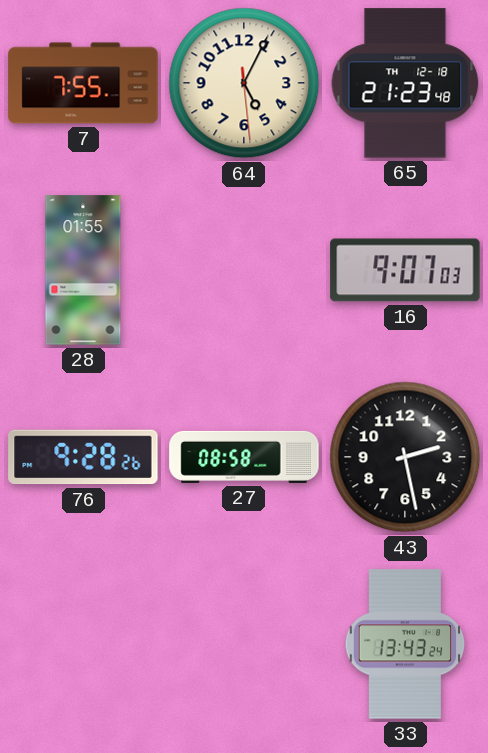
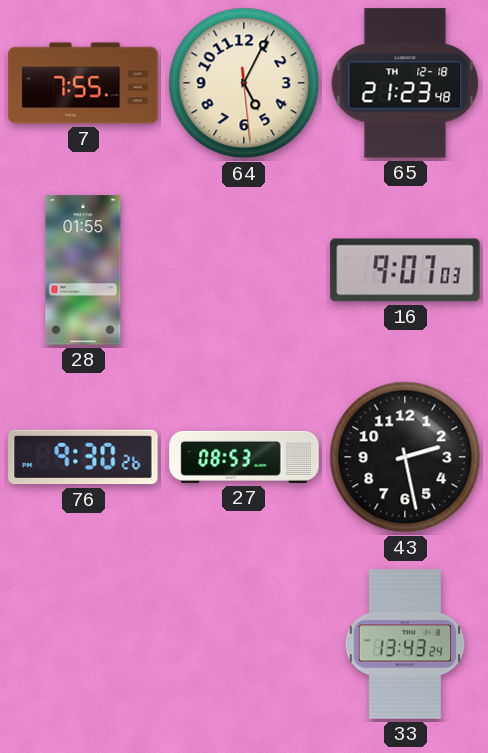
76: 9:28 -> 9:30
27: 08:58 -> 08:53
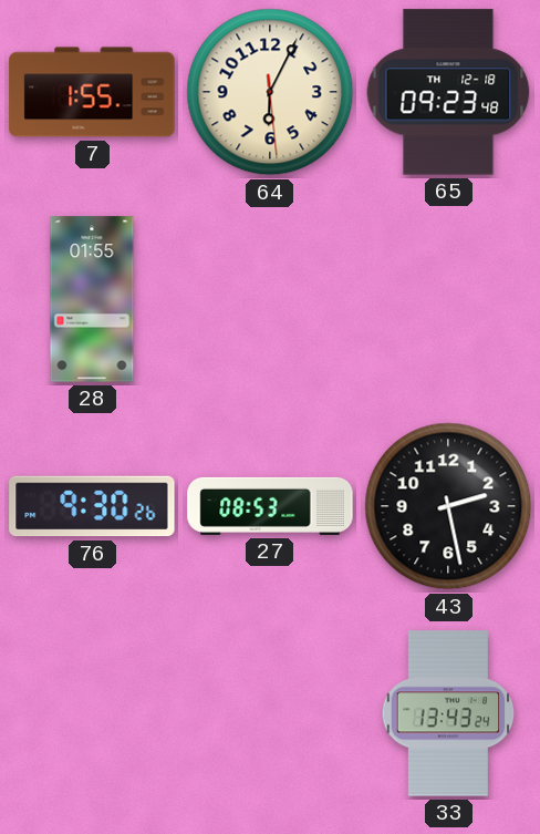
7: 7:55 -> 1:55
64: 5:04 -> 6:04
65: 21:23 -> 09:23
16: 9:07 -> none
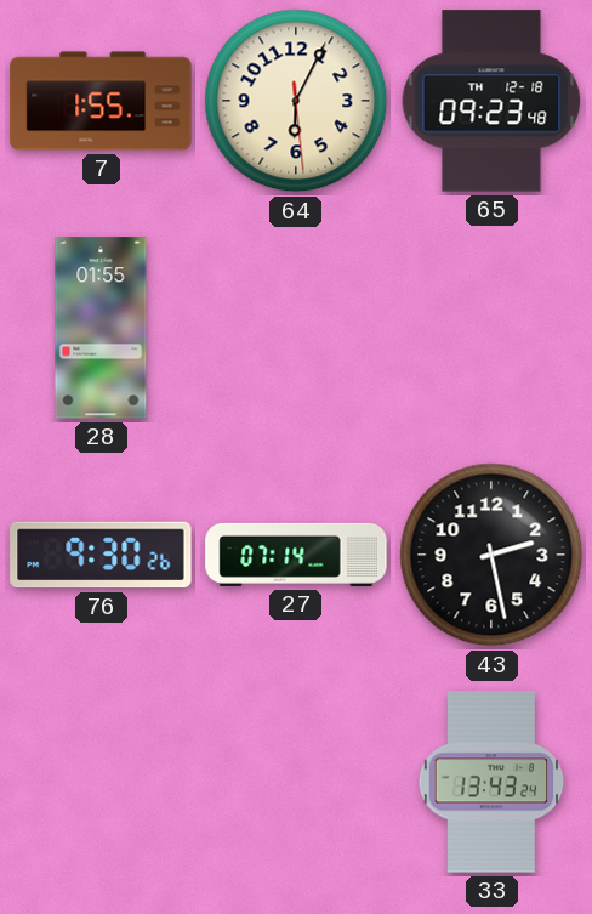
27: 08:53 -> 07:14
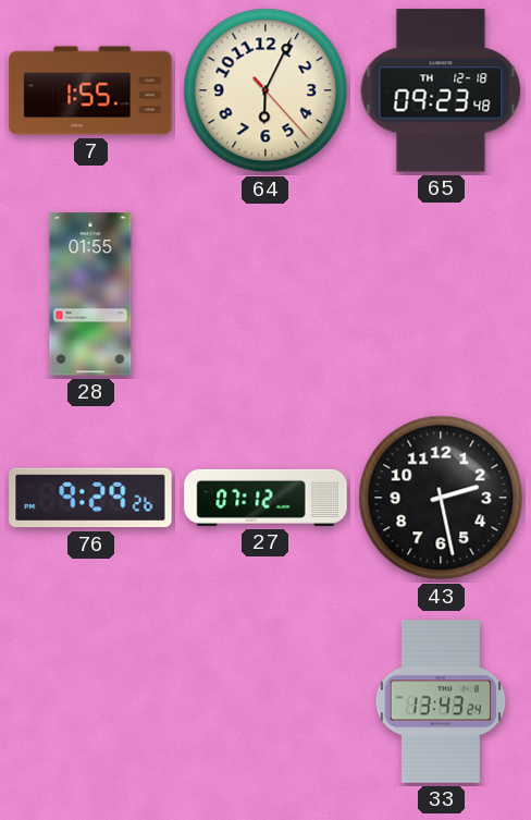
64: 6:04:29 -> 6:04:23
76: 9:30 -> 9:29
27: 07:14 -> 07:12
